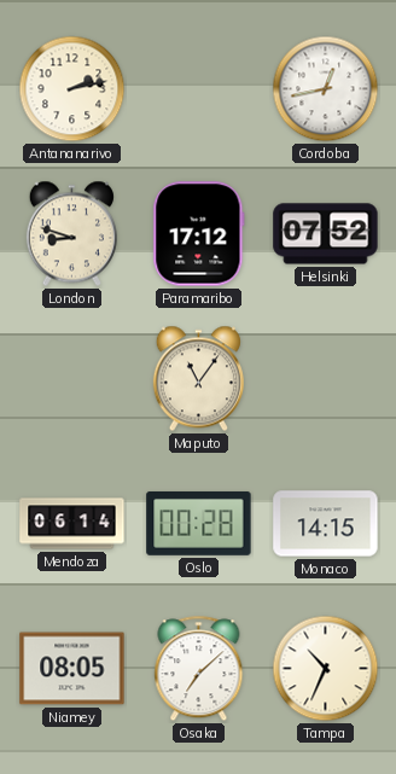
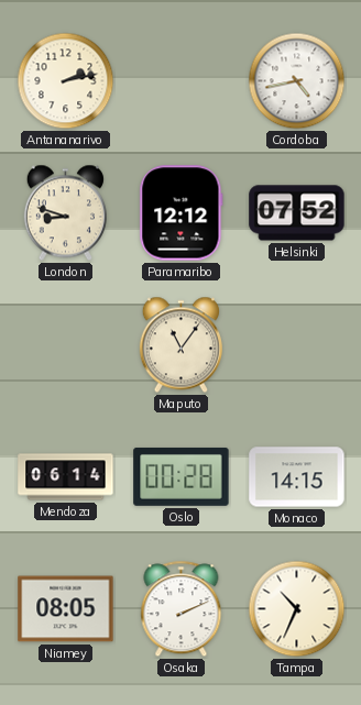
Cordoba: 12:43 -> 4:43
Paramaribo: 17:12 -> 12:12
Osaka: 7:08 -> 2:11
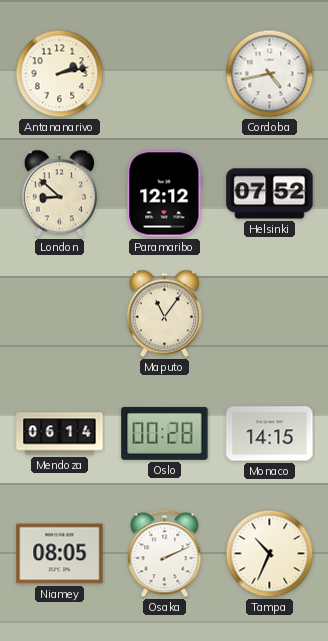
London: 8:48 -> 8:52
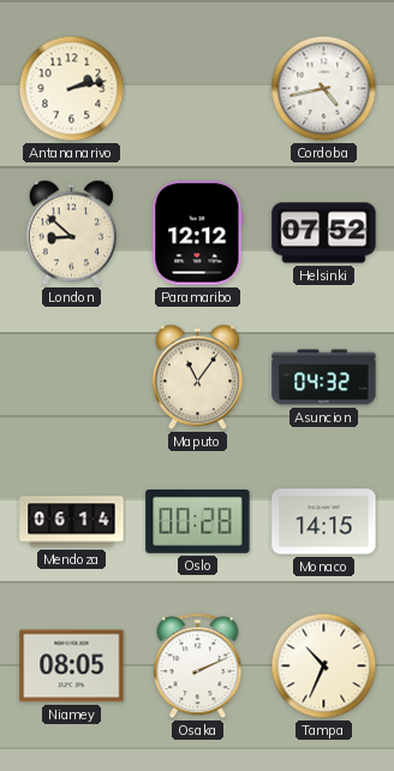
Asuncion: none -> 04:32
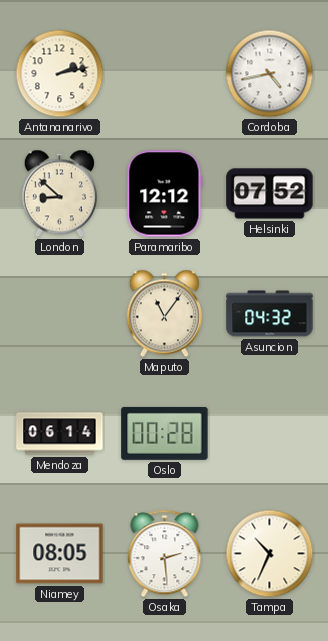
Monaco: 14:15 -> none
Osaka: 2:11 -> 2:29
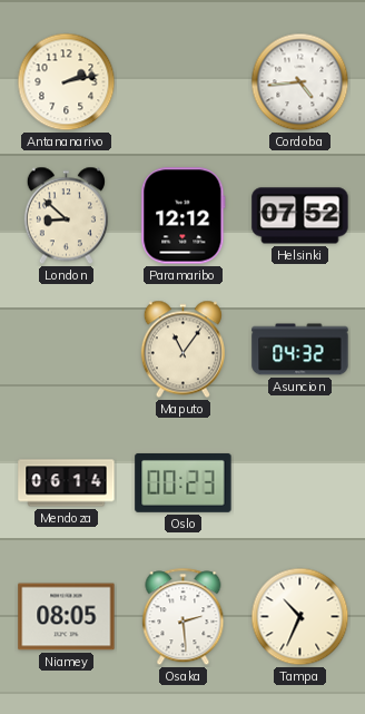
Cordoba: 4:43 -> 4:44
Oslo: 00:28 -> 00:23
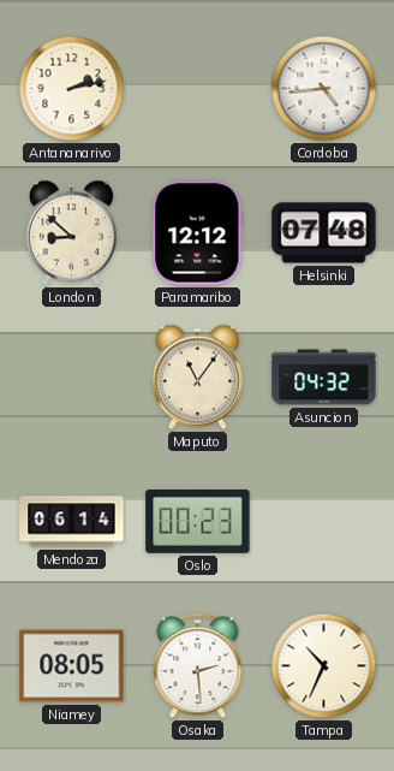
Helsinki: 07:52 -> 07:48
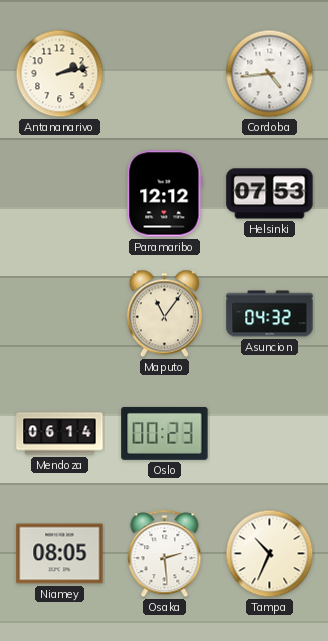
London: 8:52 -> none
Helsinki: 07:48 -> 07:53
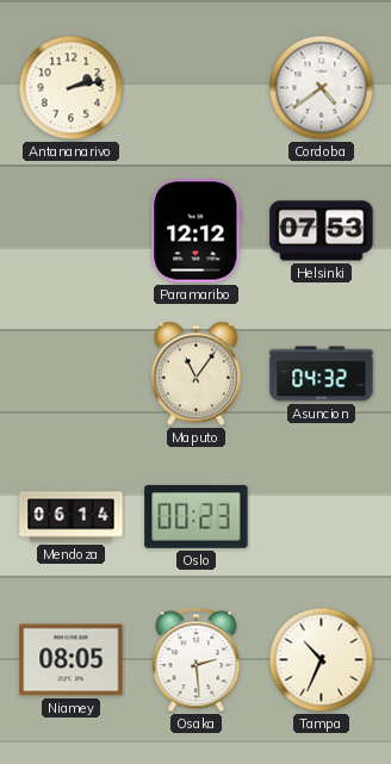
Cordoba: 4:44 -> 4:39
